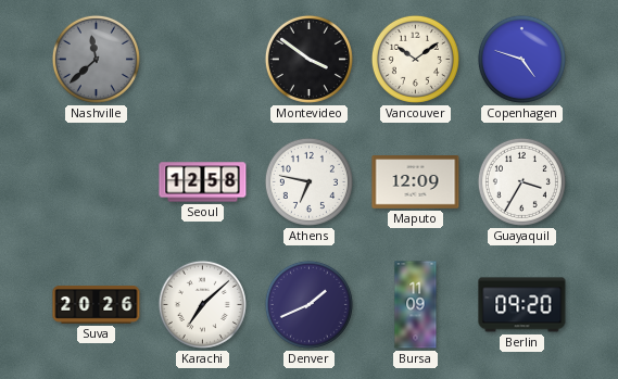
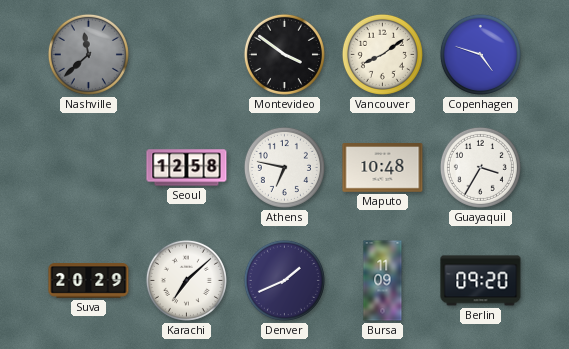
Vancouver: 10:09 -> 8:09
Maputo: 12:09 -> 10:48
Suva: 20:26 -> 20:29
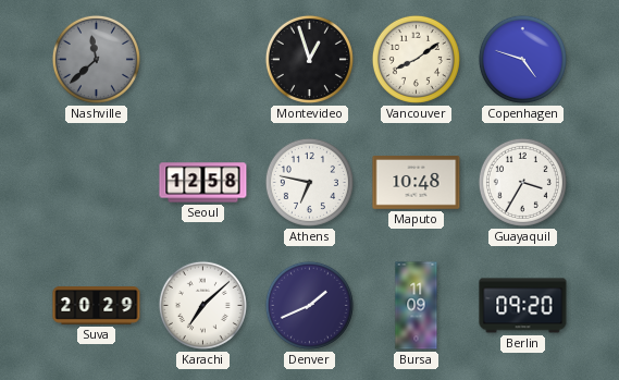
Montevideo: 3:51 -> 12:57
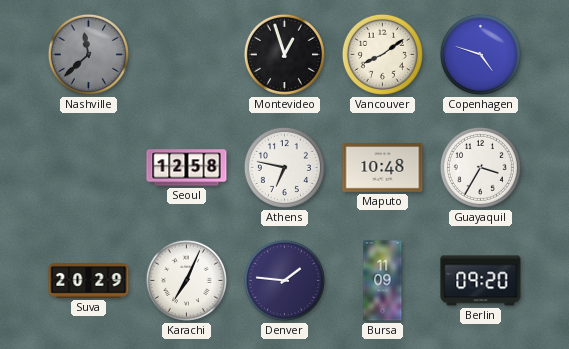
Karachi: 7:08 -> 7:04
Denver: 1:41 -> 1:46
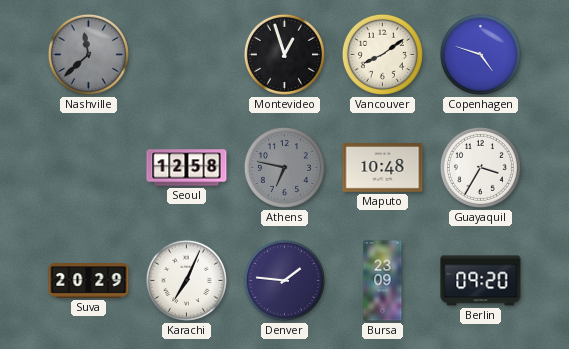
Athens dial: white -> grey
Bursa: 11:09 -> 23:09
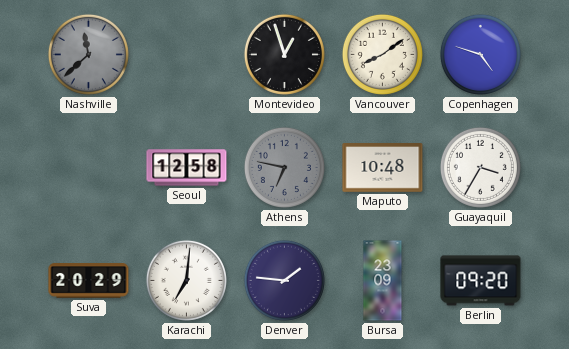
Karachi: 7:04 -> 7:01
